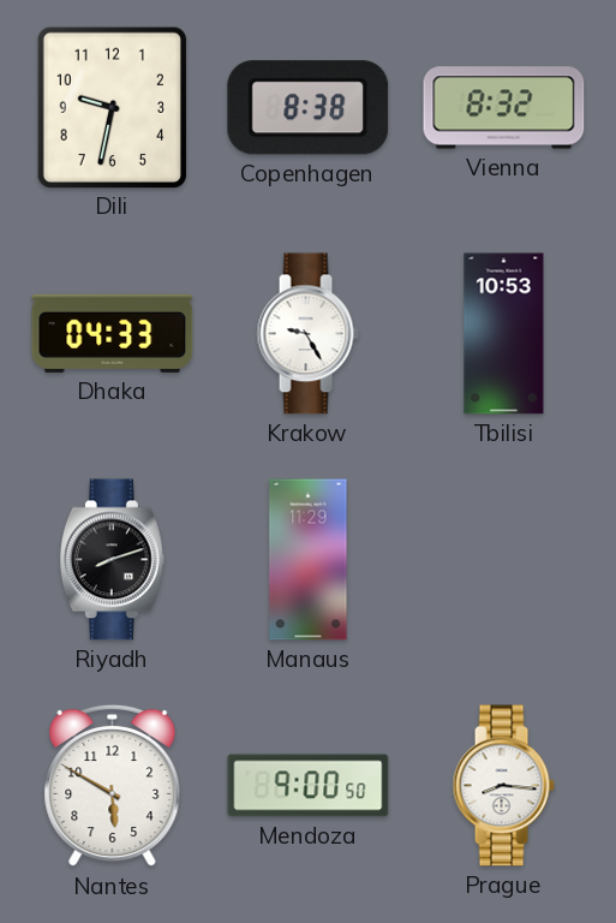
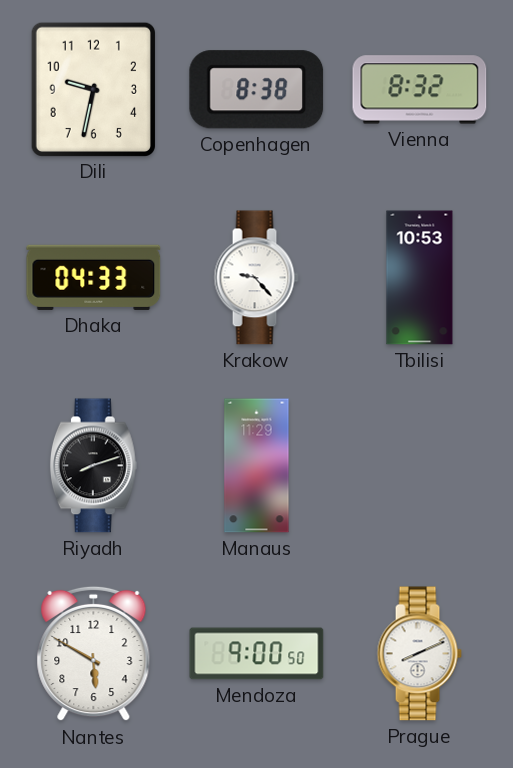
Krakow: 9:25 -> 9:23
Prague: 8:16 -> 8:11
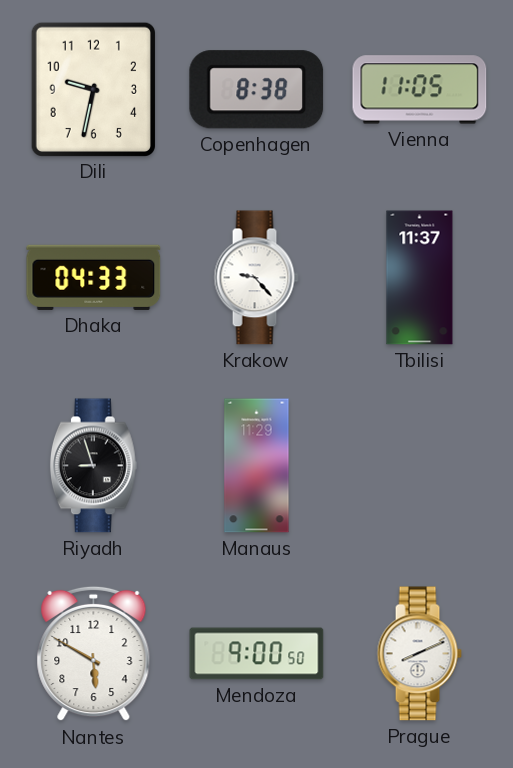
Vienna: 8:32 -> 11:05
Tbilisi: 10:53 -> 11:37
Riyadh: 8:12 -> 8:57
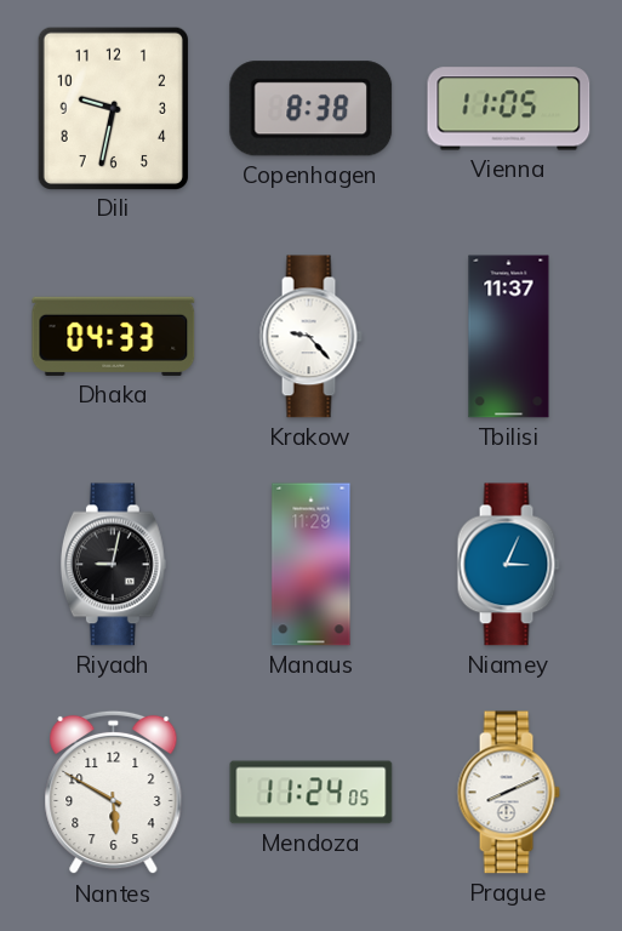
Riyadh: 8:57 -> 9:02
Niamey: none -> 3:04
Mendoza: 9:00 -> 11:24
